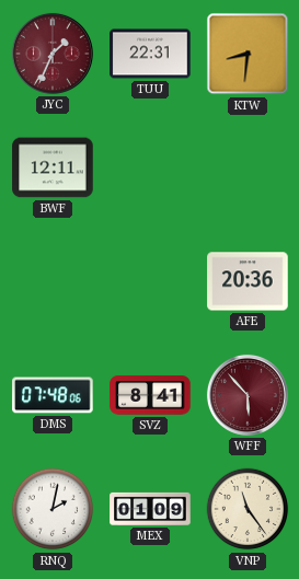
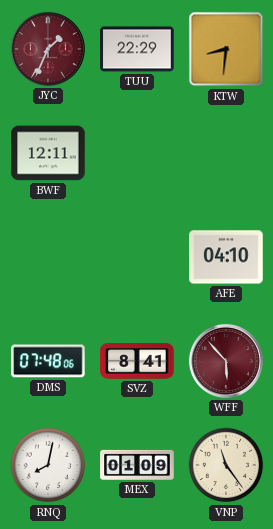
TUU: 22:31 -> 22:29
AFE: 20:36 -> 04:10
RNQ: 2:02 -> 8:02
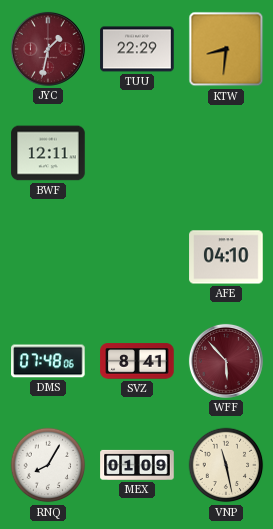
JYC: 1:34 -> 1:32
RNQ: 8:02 -> 8:05
VNP: 11:24 -> 11:28
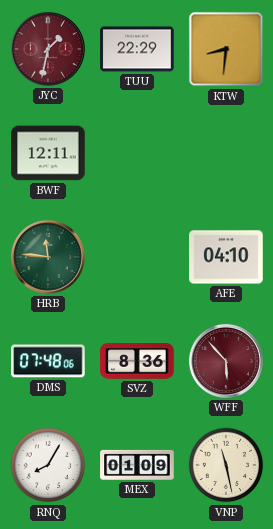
HRB: none -> 11:46
SVZ: 8:41 -> 8:36
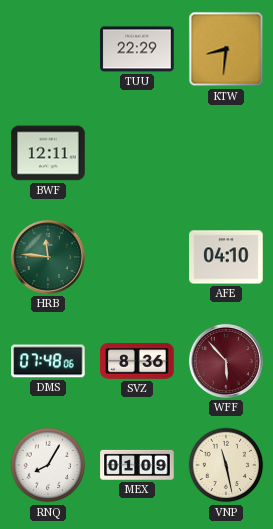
JYC: 1:32 -> none
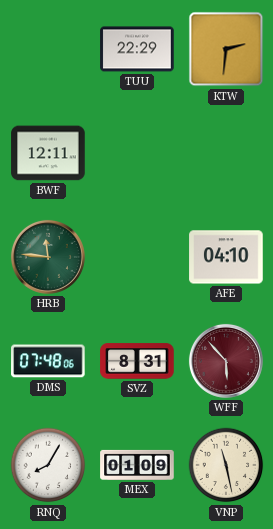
KTW: 8:31 -> 2:31
SVZ: 8:36 -> 8:31
